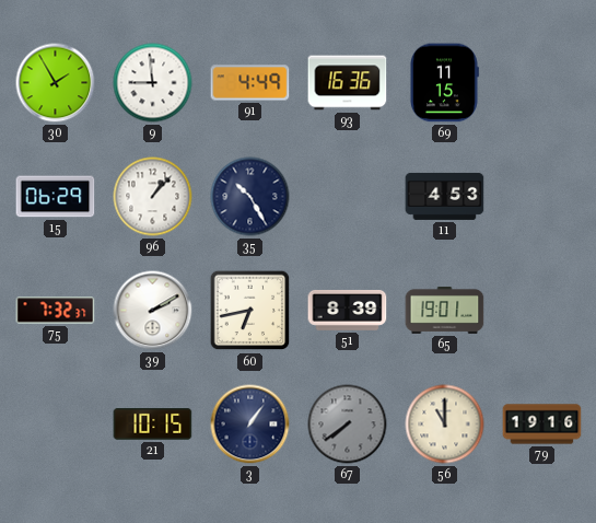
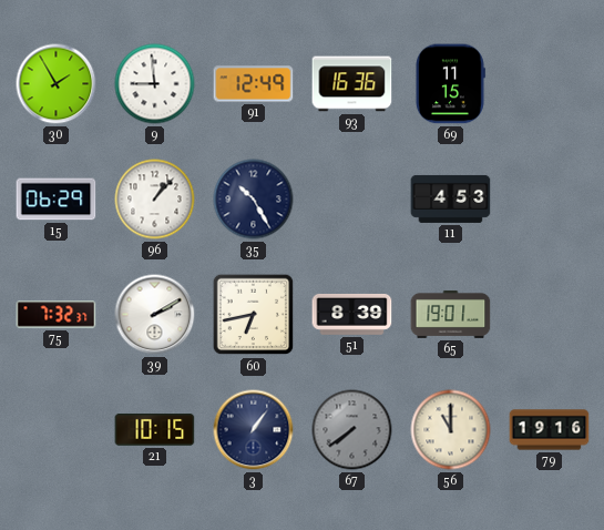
91: 4:49 -> 12:49
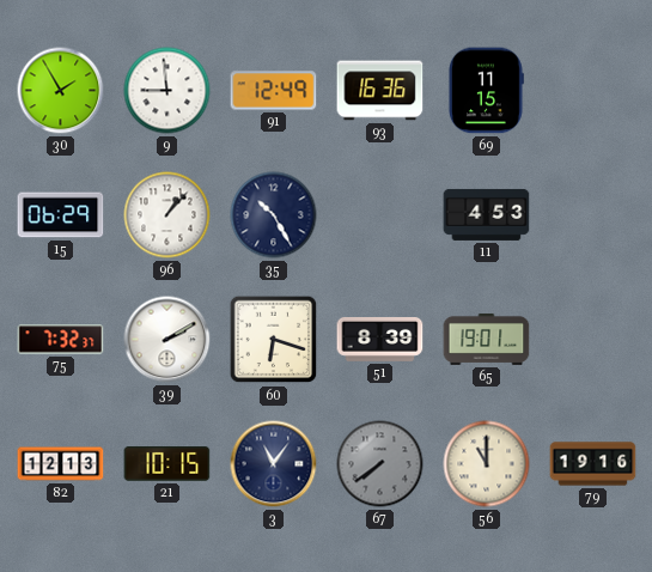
60: 6:43 -> 6:18
82: none -> 12:13
3: 1:06 -> 11:06
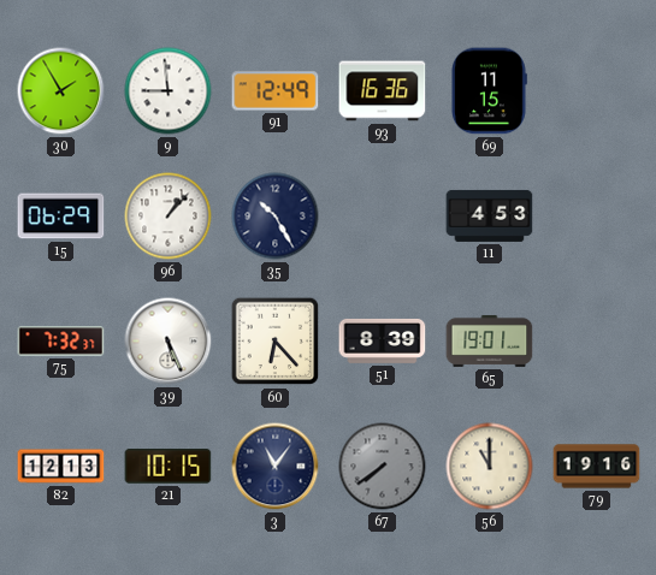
39: 2:10 -> 5:26
60: 6:18 -> 6:23
